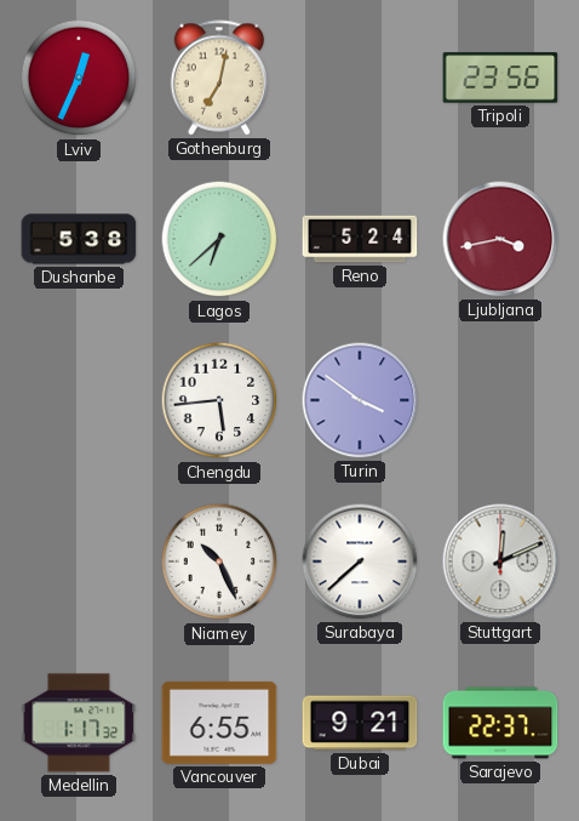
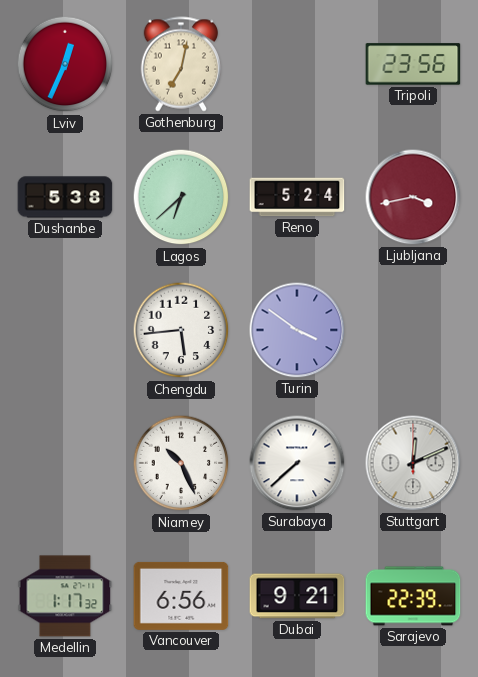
Vancouver: 6:55 -> 6:56
Sarajevo: 22:37 -> 22:39
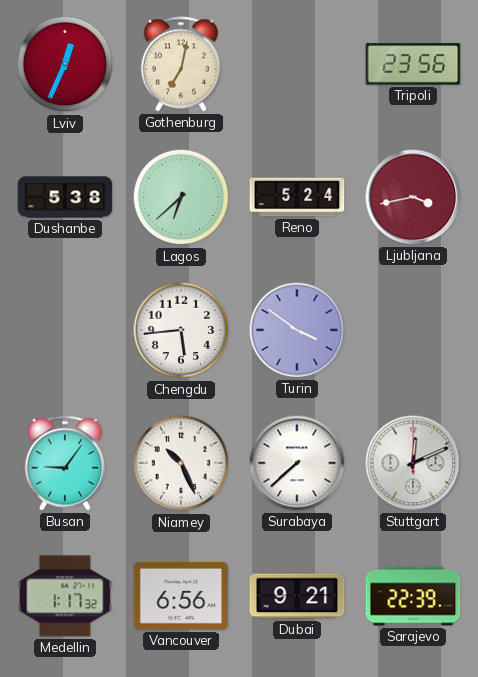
Busan: none -> 9:06
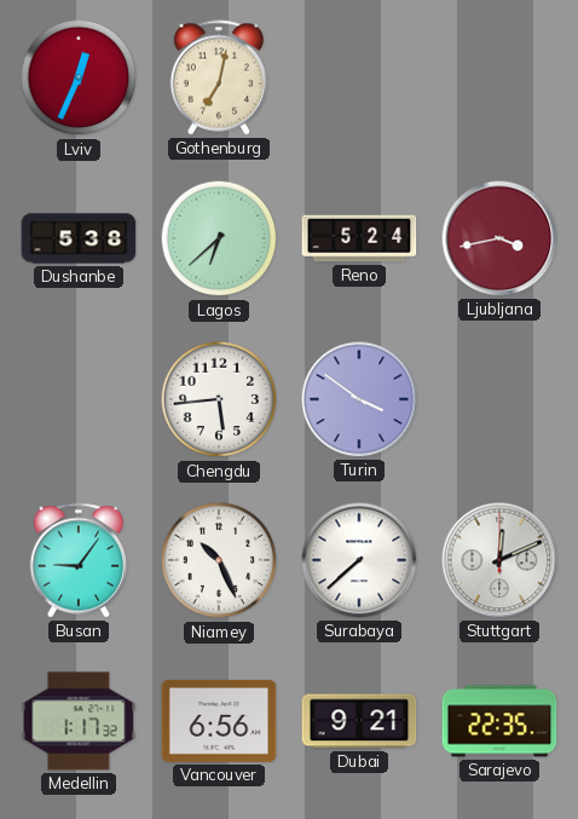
Tripoli: 23:56 -> none
Sarajevo: 22:39 -> 22:35
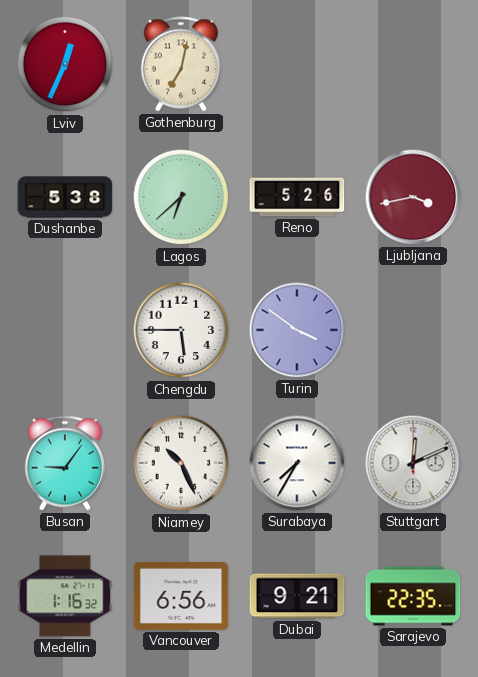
Reno: 5:24 -> 5:26
Chengdu: 5:44 -> 5:45
Surabaya: 7:38 -> 7:35
Medellin: 1:17 -> 1:16
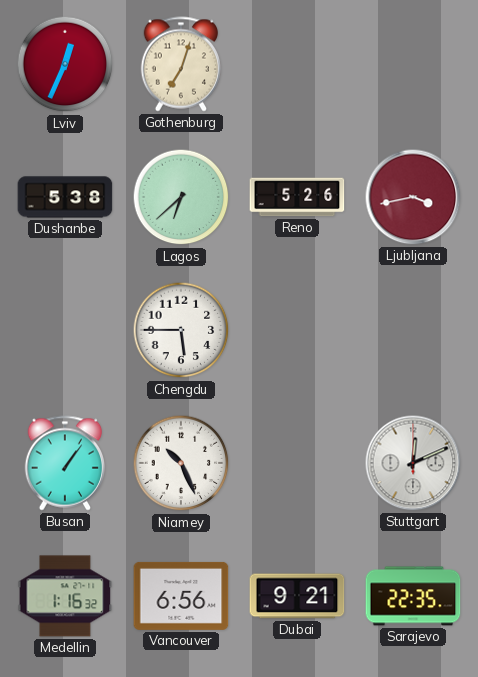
Gothenburg: 7:02 -> 7:03
Turin: 3:51 -> none
Busan: 9:06 -> 1:06
Surabaya: 7:35 -> none
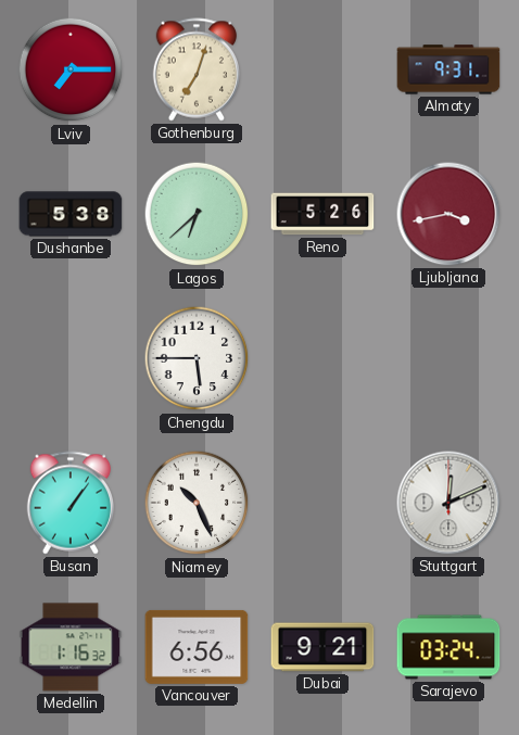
Lviv: 12:34 -> 7:15
Almaty: none -> 9:31
Sarajevo: 22:35 -> 03:24
